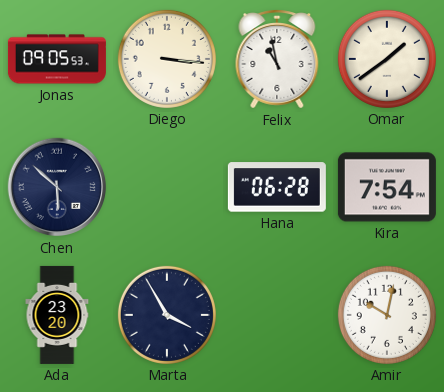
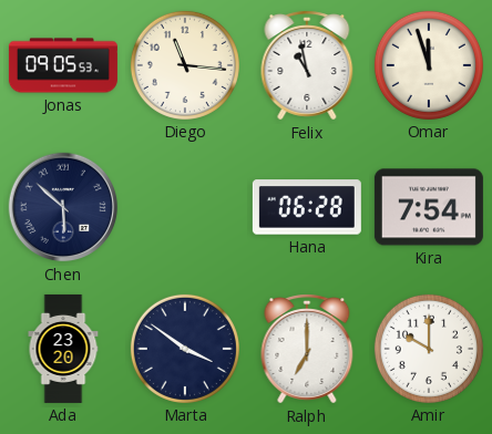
Diego: 3:16 -> 11:16
Omar: 1:39 -> 11:57
Marta: 3:55 -> 3:51
Ralph: none -> 7:00
Amir: 10:02 -> 10:00
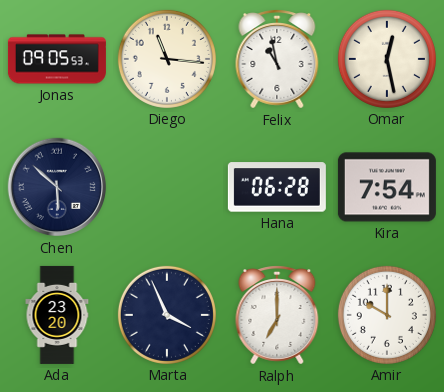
Omar: 11:57 -> 12:28
Marta: 3:51 -> 3:56
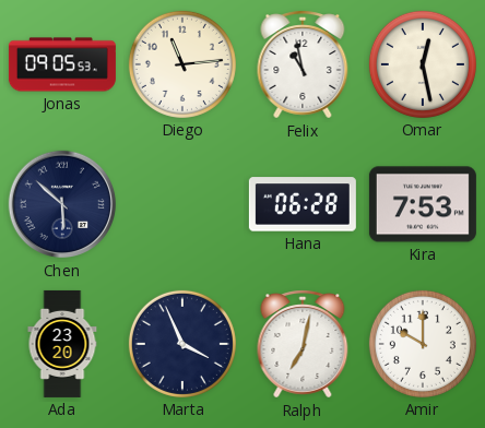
Diego: 11:16 -> 11:14
Kira: 7:54 -> 7:53
Ralph: 7:00 -> 7:02
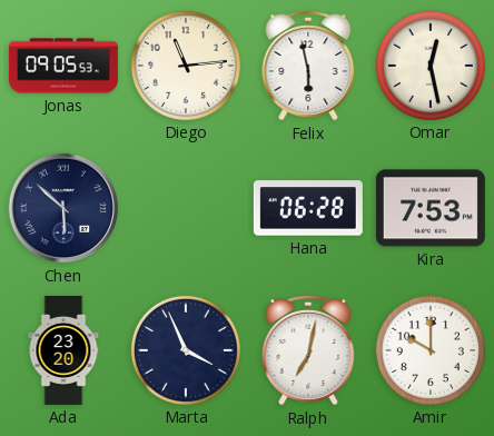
Felix: 10:58 -> 5:58
